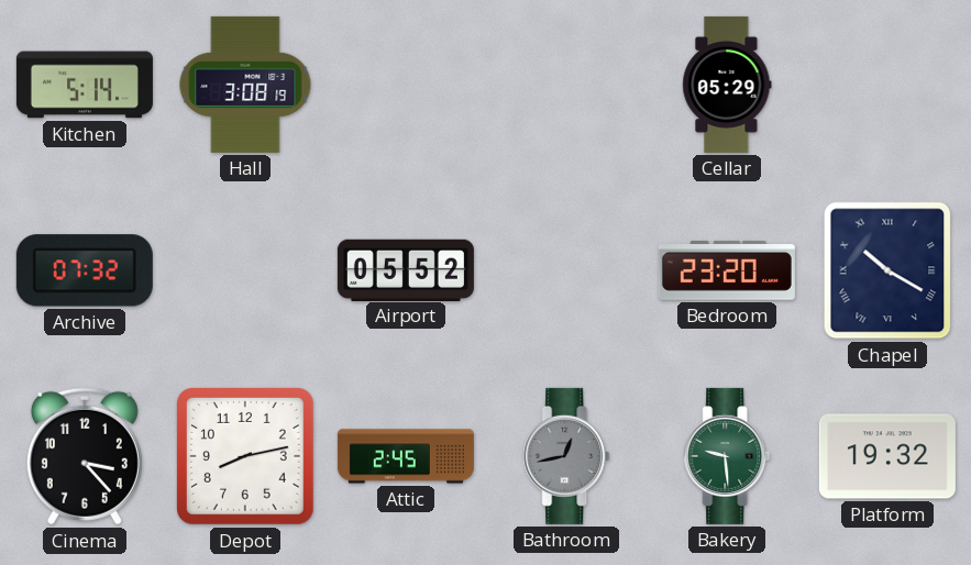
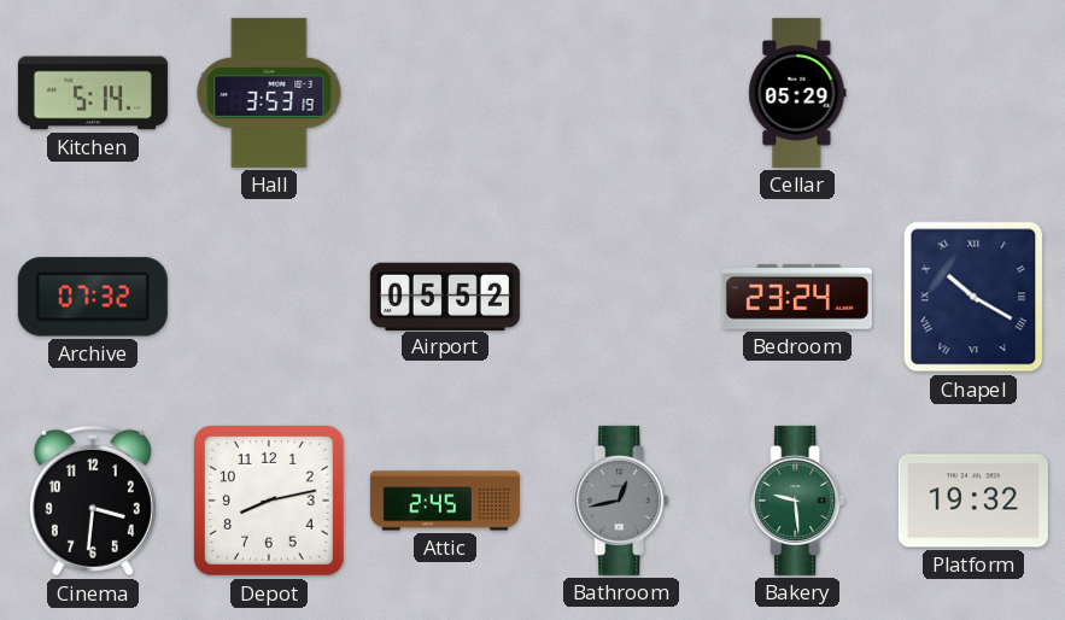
Hall: 3:08 -> 3:53
Bedroom: 23:20 -> 23:24
Cinema: 3:23 -> 3:31
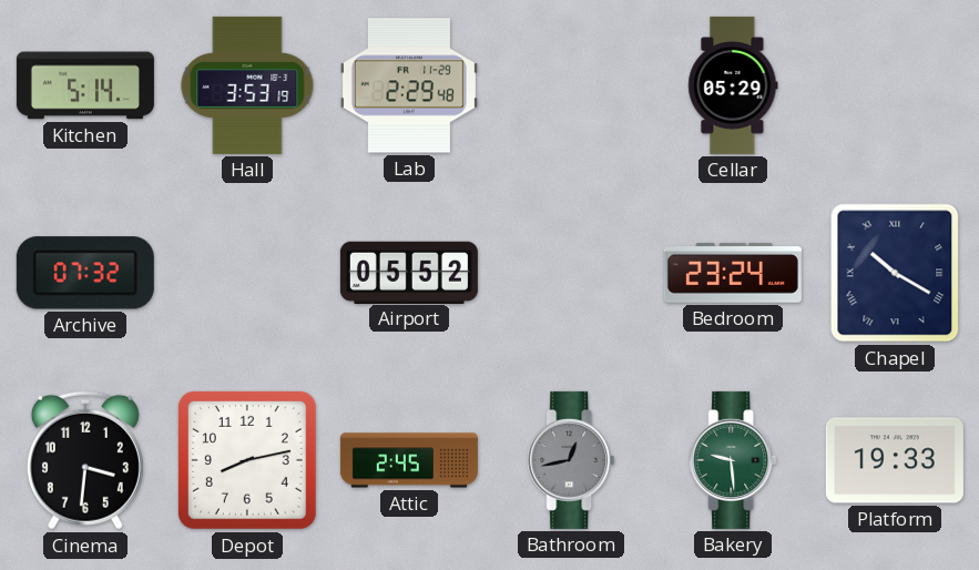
Lab: none -> 2:29
Platform: 19:32 -> 19:33
